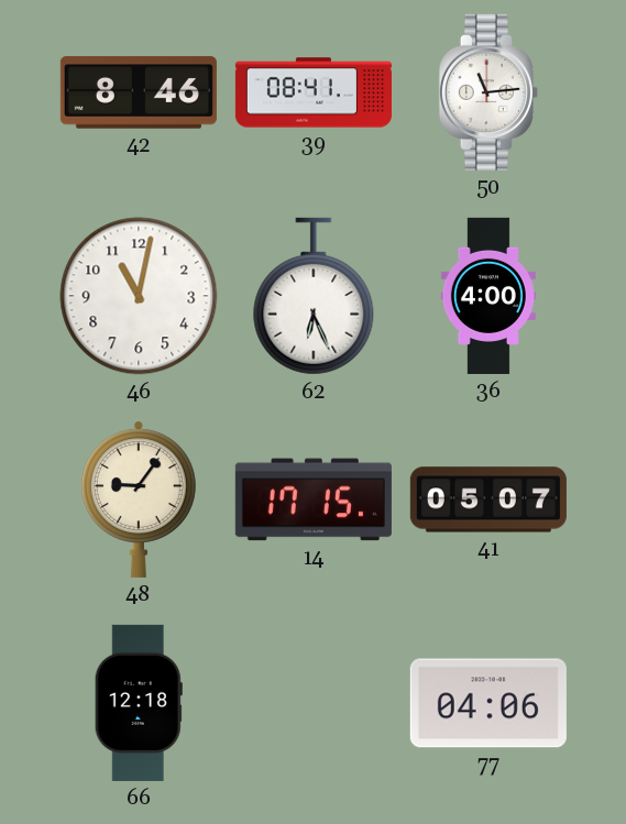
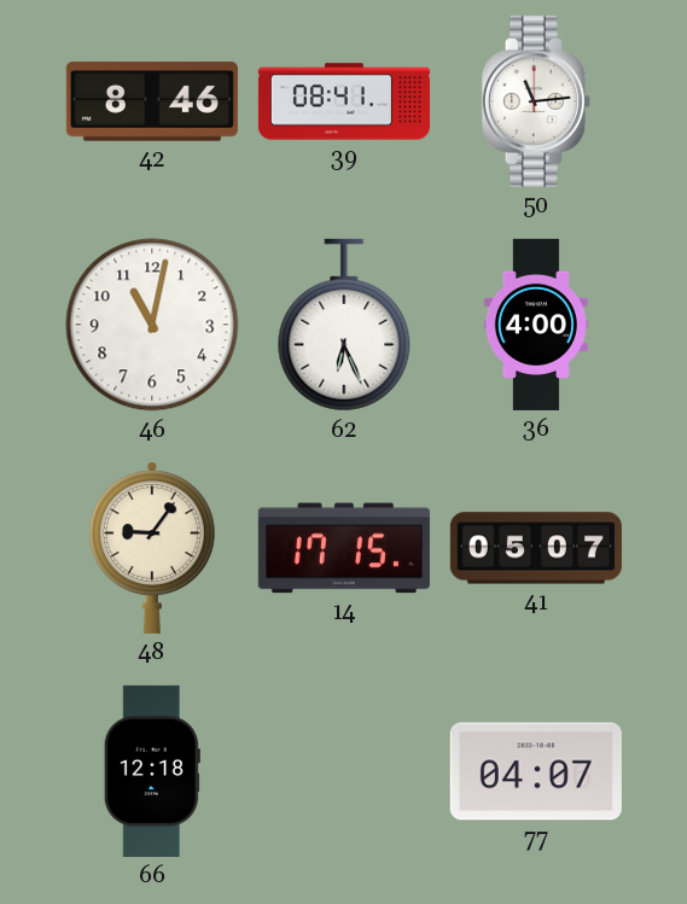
77: 04:06 -> 04:07
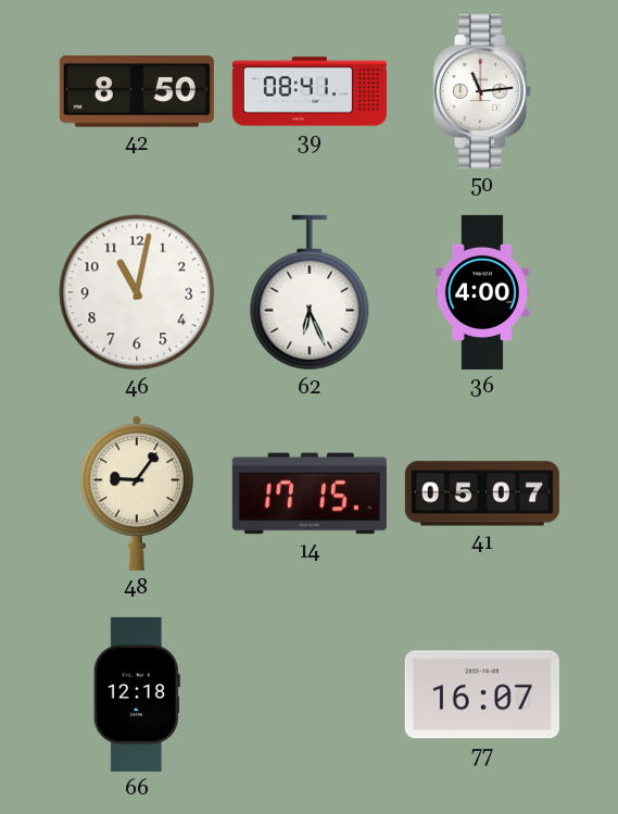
42: 8:46 -> 8:50
77: 04:07 -> 16:07
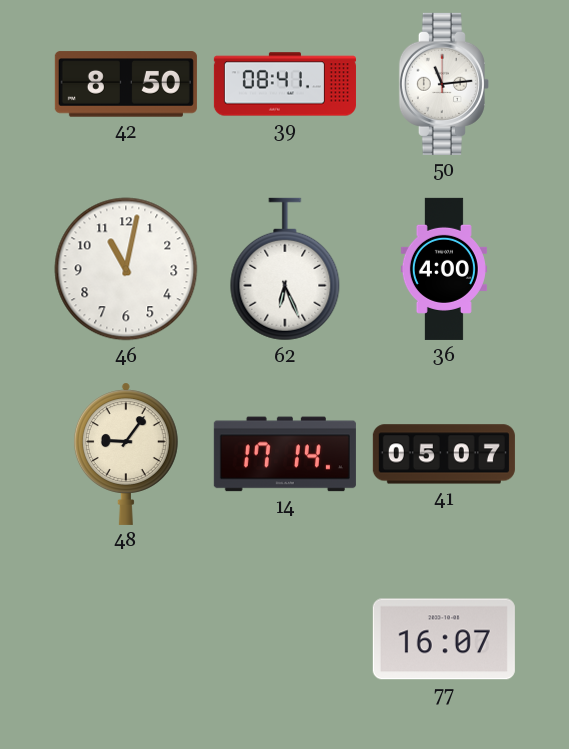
14: 17:15 -> 17:14
66: 12:18 -> none
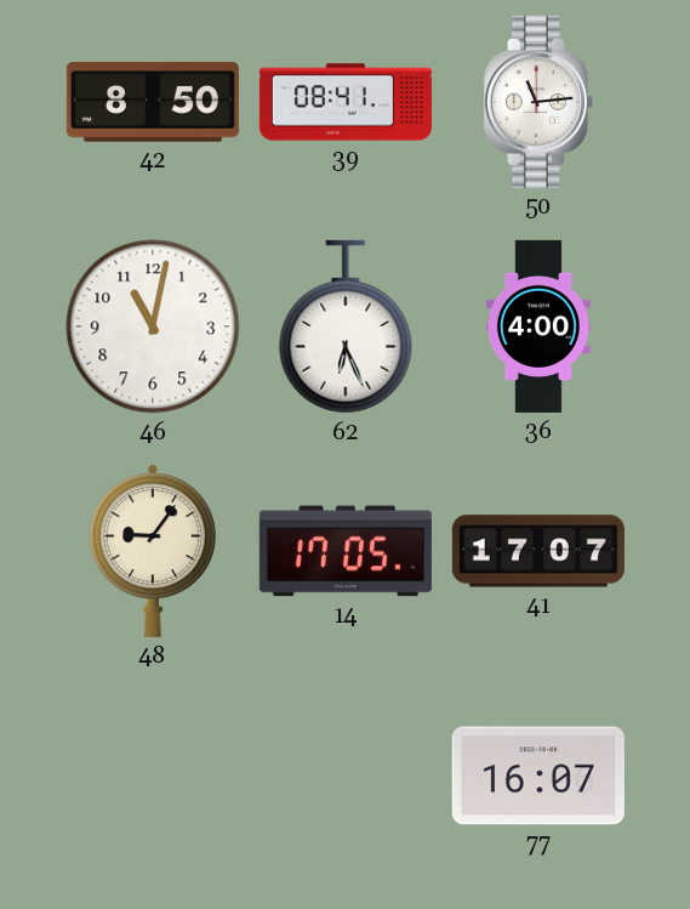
14: 17:14 -> 17:05
41: 05:07 -> 17:07
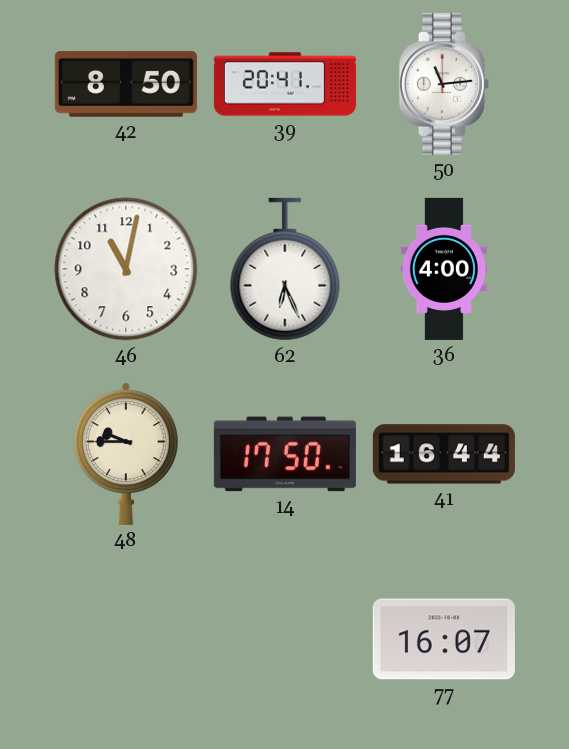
39: 08:41 -> 20:41
48: 9:06 -> 9:45
14: 17:05 -> 17:50
41: 17:07 -> 16:44
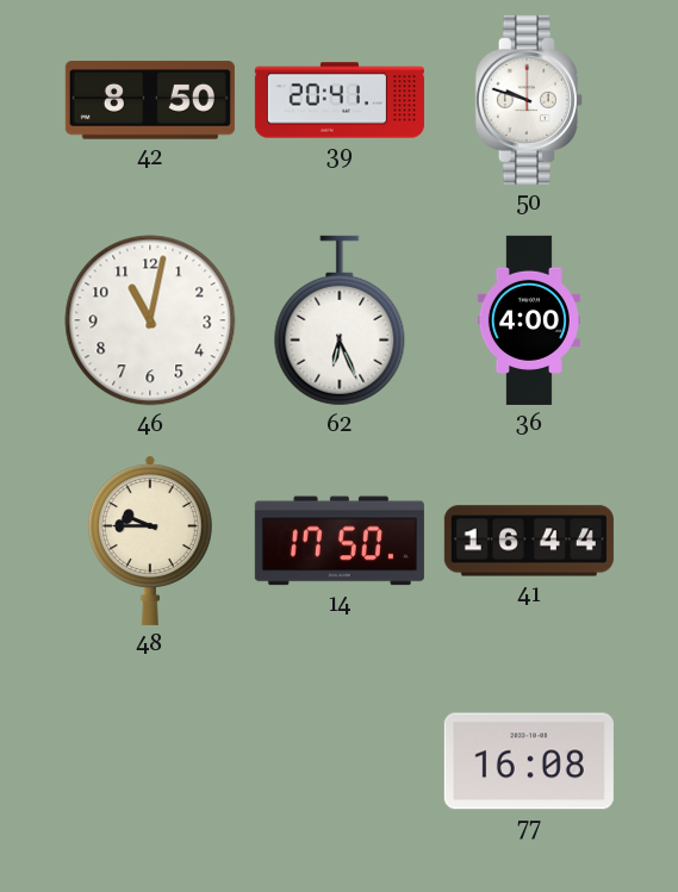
50: 11:14 -> 9:48
77: 16:07 -> 16:08
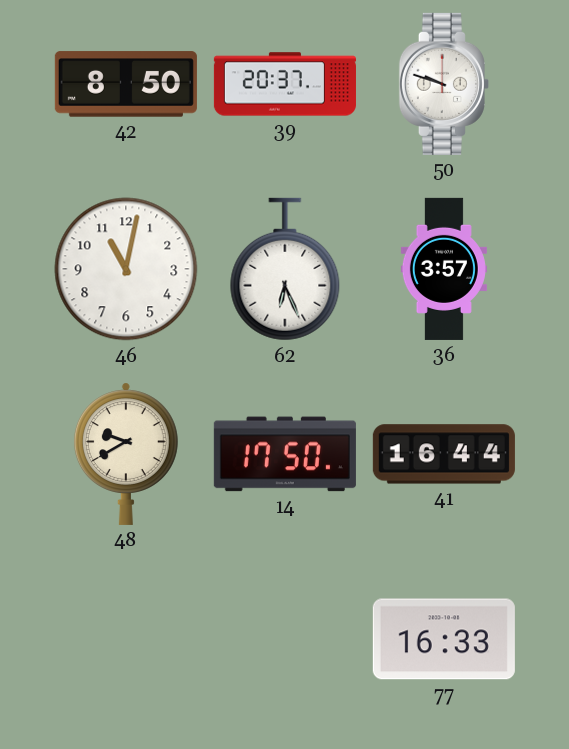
39: 20:41 -> 20:37
36: 4:00 -> 3:57
48: 9:45 -> 9:40
77: 16:08 -> 16:33
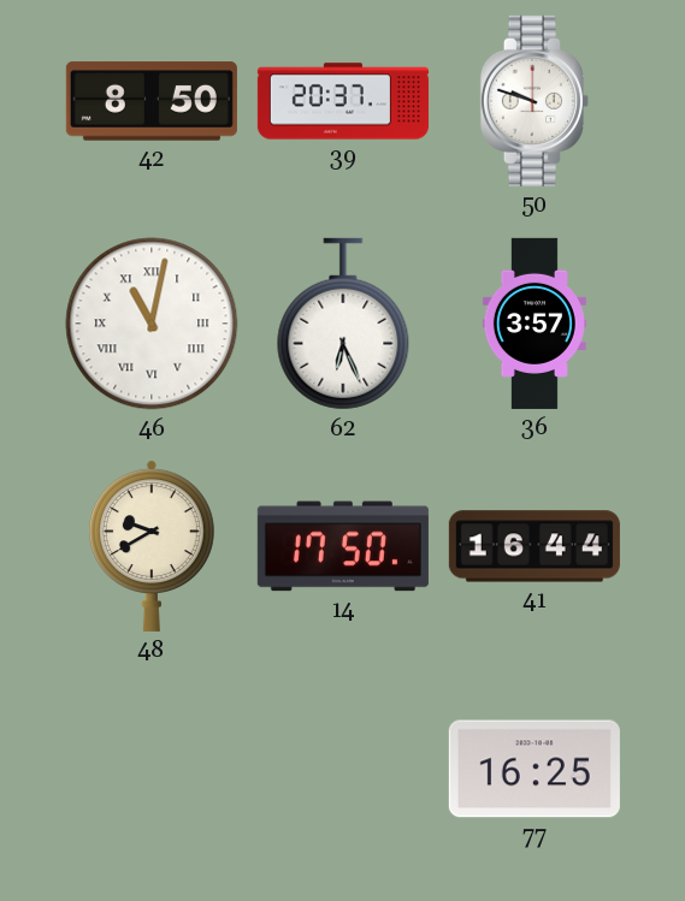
46 numerals: Arabic -> Roman
77: 16:33 -> 16:25
